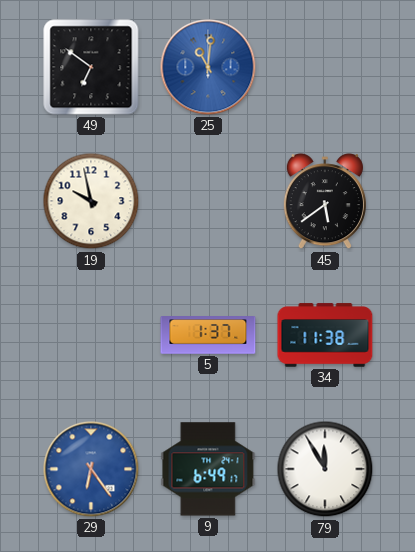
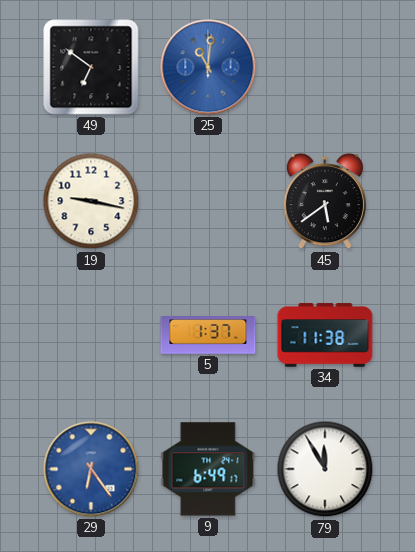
19: 9:58 -> 9:17
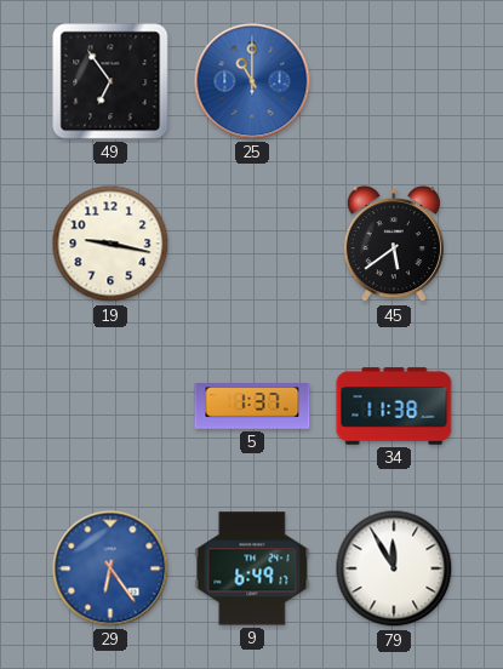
49: 6:51 -> 6:54
25: 11:01 -> 11:00
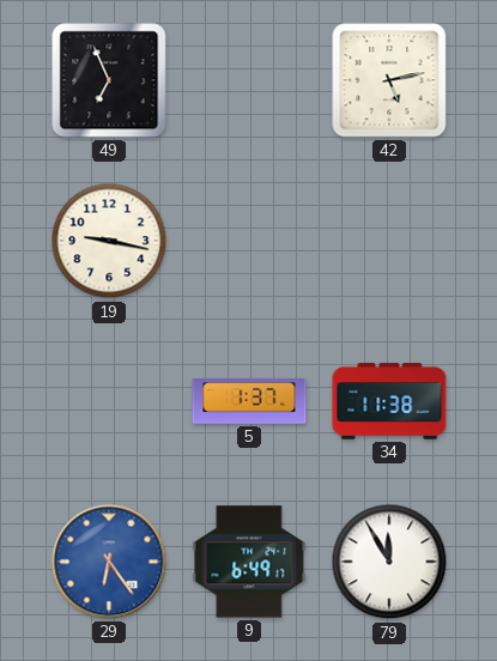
49: 6:54 -> 6:56
25: 11:00 -> none
42: none -> 5:13
45: 5:39 -> none
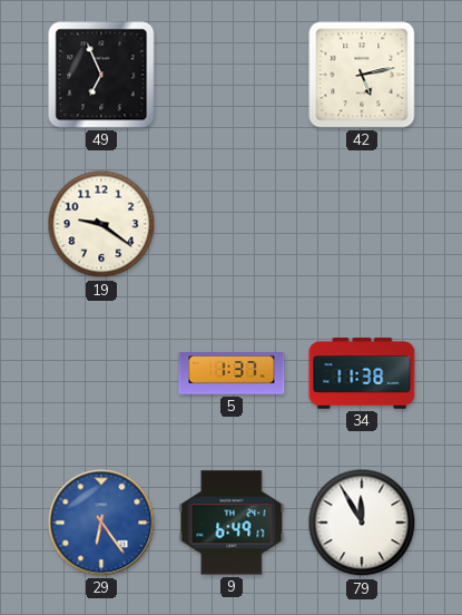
19: 9:17 -> 9:21
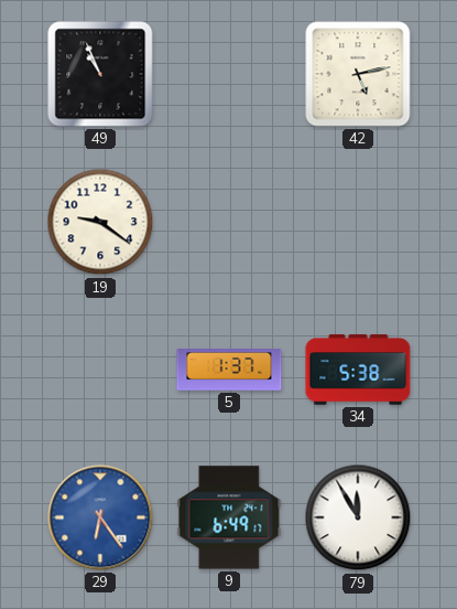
49: 6:56 -> 10:56
34: 11:38 -> 5:38
